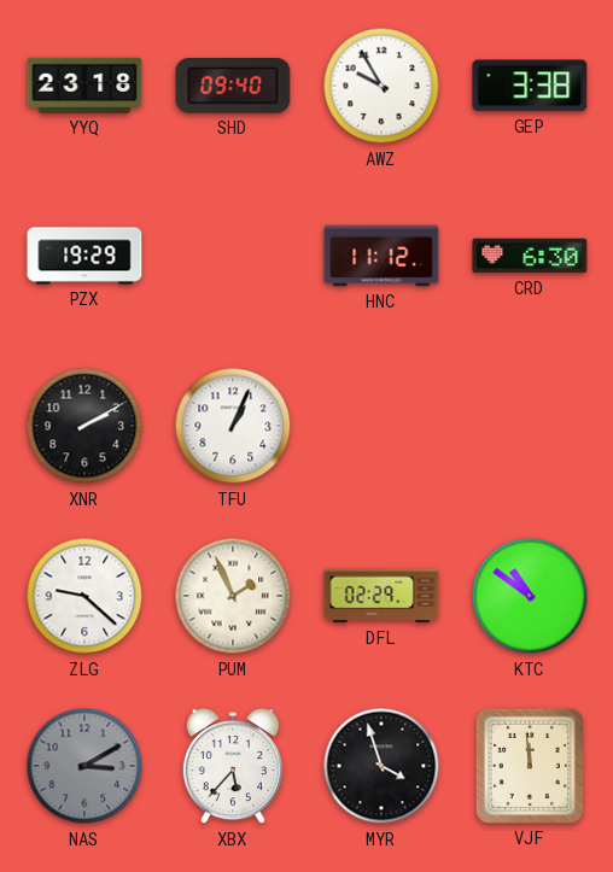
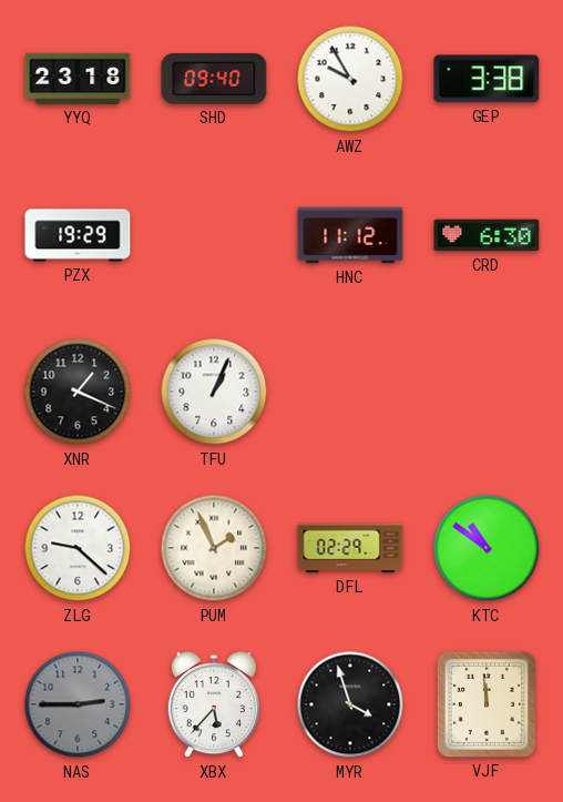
XNR: 2:10 -> 1:19
NAS: 3:10 -> 2:45
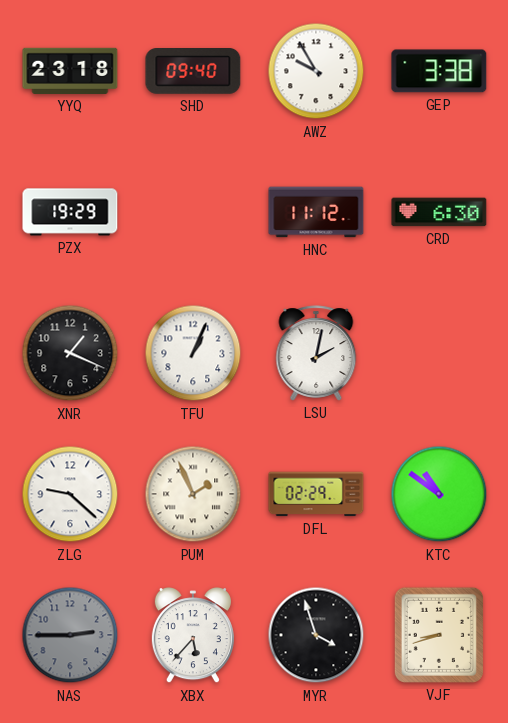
LSU: none -> 2:02
VJF: 11:59 -> 8:42
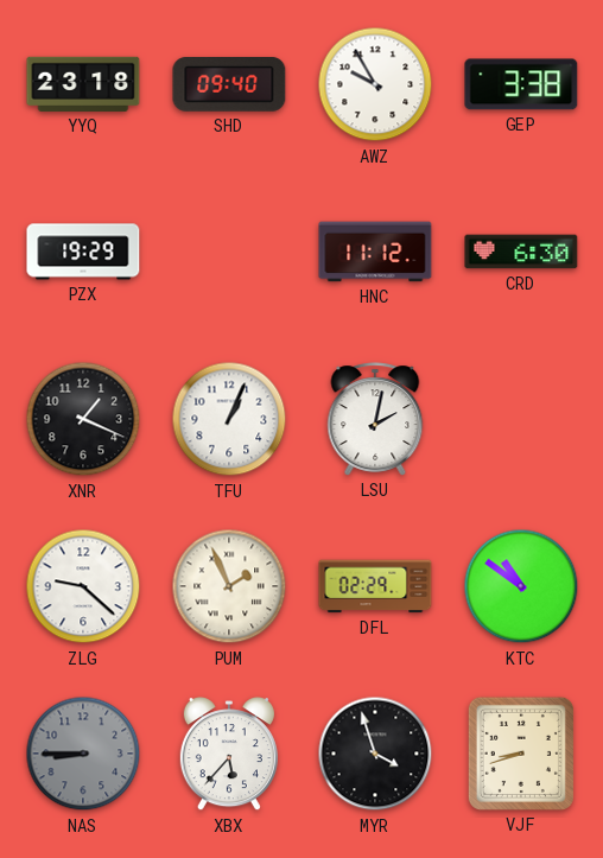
NAS: 2:45 -> 8:45
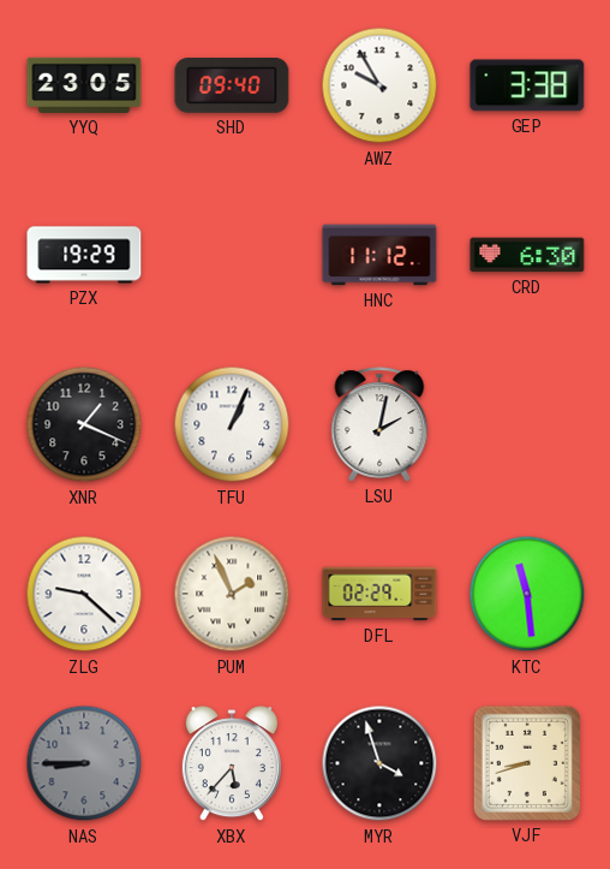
YYQ: 23:18 -> 23:05
KTC: 10:51 -> 11:29
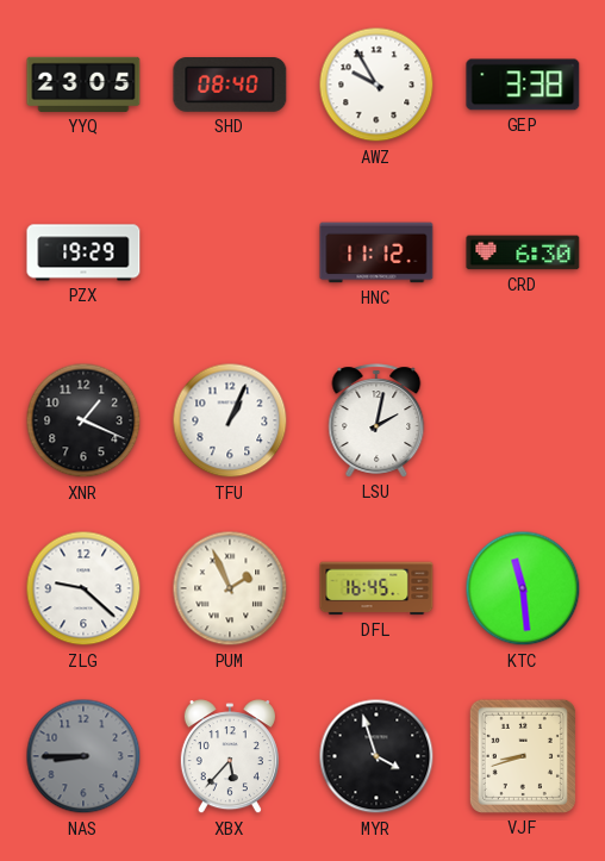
SHD: 09:40 -> 08:40
DFL: 02:29 -> 16:45
